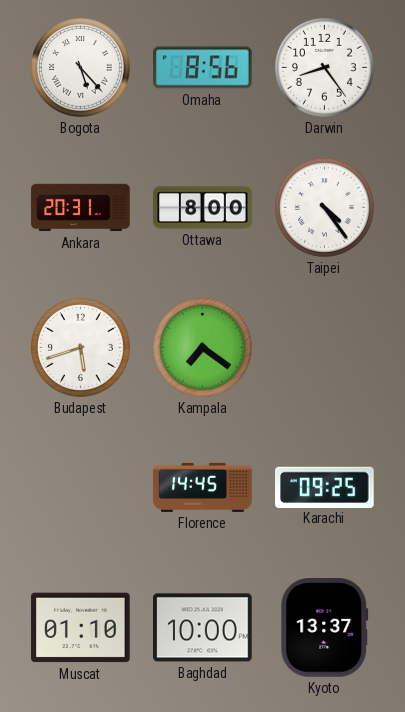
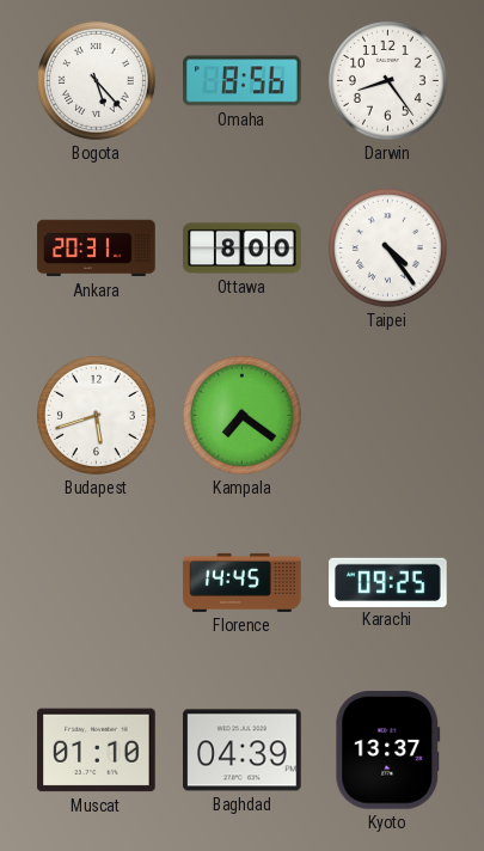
Baghdad: 10:00 -> 04:39
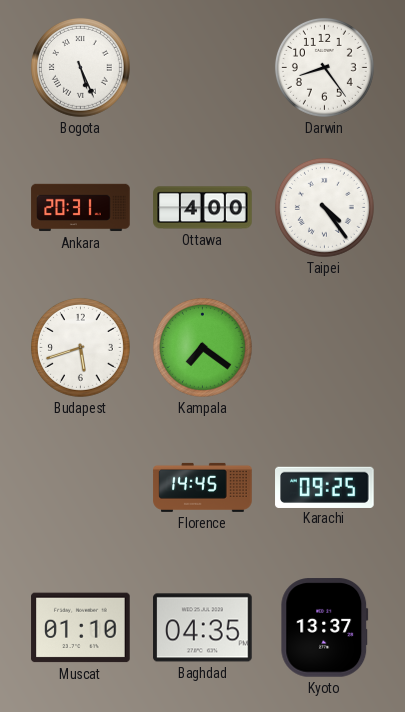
Bogota: 5:23 -> 5:26
Omaha: 8:56 -> none
Ottawa: 8:00 -> 4:00
Baghdad: 04:39 -> 04:35
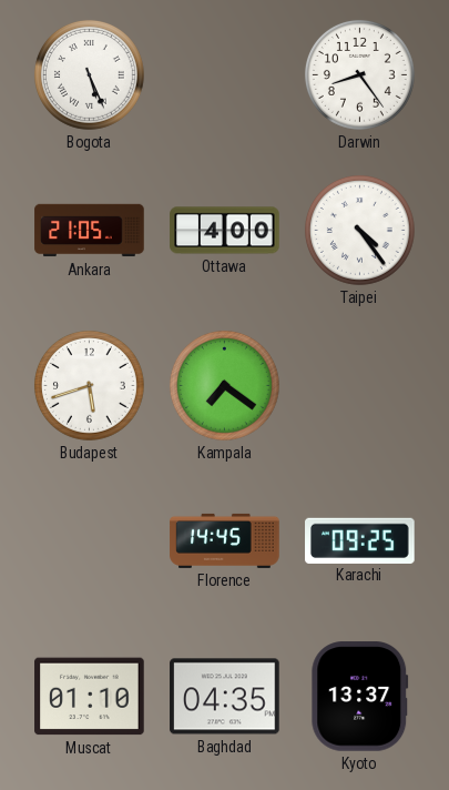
Ankara: 20:31 -> 21:05
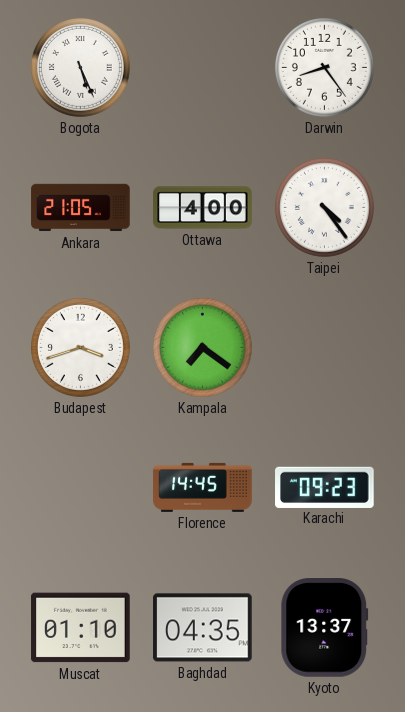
Budapest: 5:42 -> 3:42
Karachi: 09:25 -> 09:23
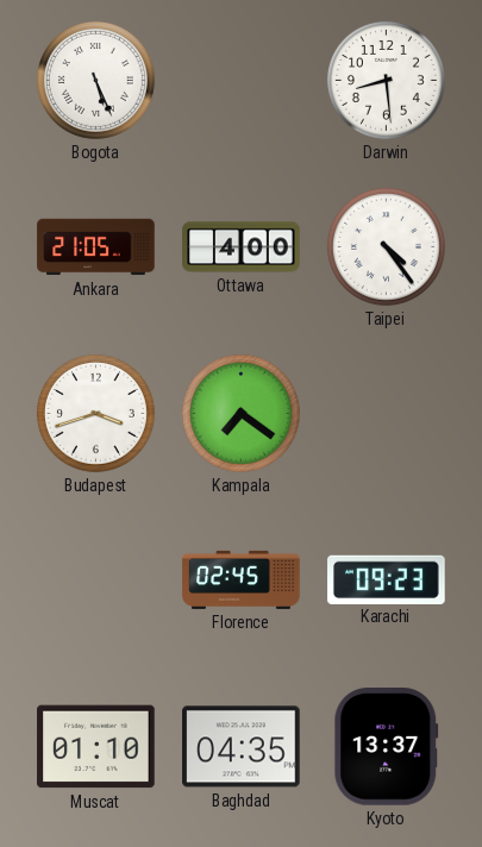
Darwin: 8:24 -> 8:29
Florence: 14:45 -> 02:45
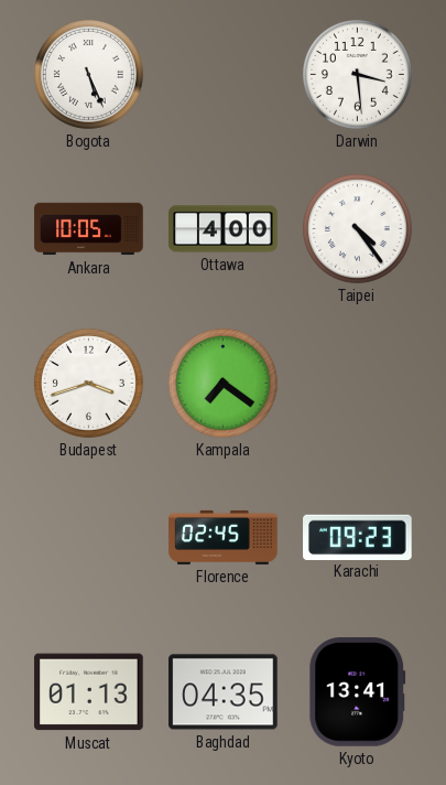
Darwin: 8:29 -> 3:29
Ankara: 21:05 -> 10:05
Muscat: 01:10 -> 01:13
Kyoto: 13:37 -> 13:41
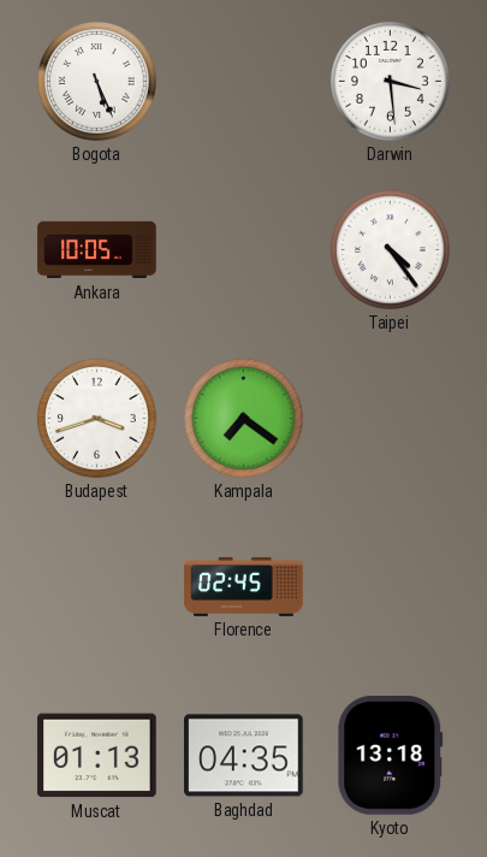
Ottawa: 4:00 -> none
Karachi: 09:23 -> none
Kyoto: 13:41 -> 13:18
